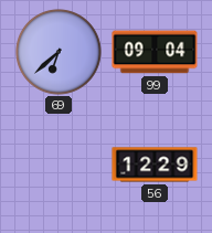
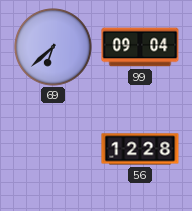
56: 12:29 -> 12:28
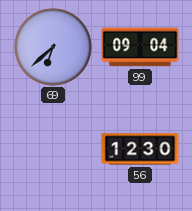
56: 12:28 -> 12:30
